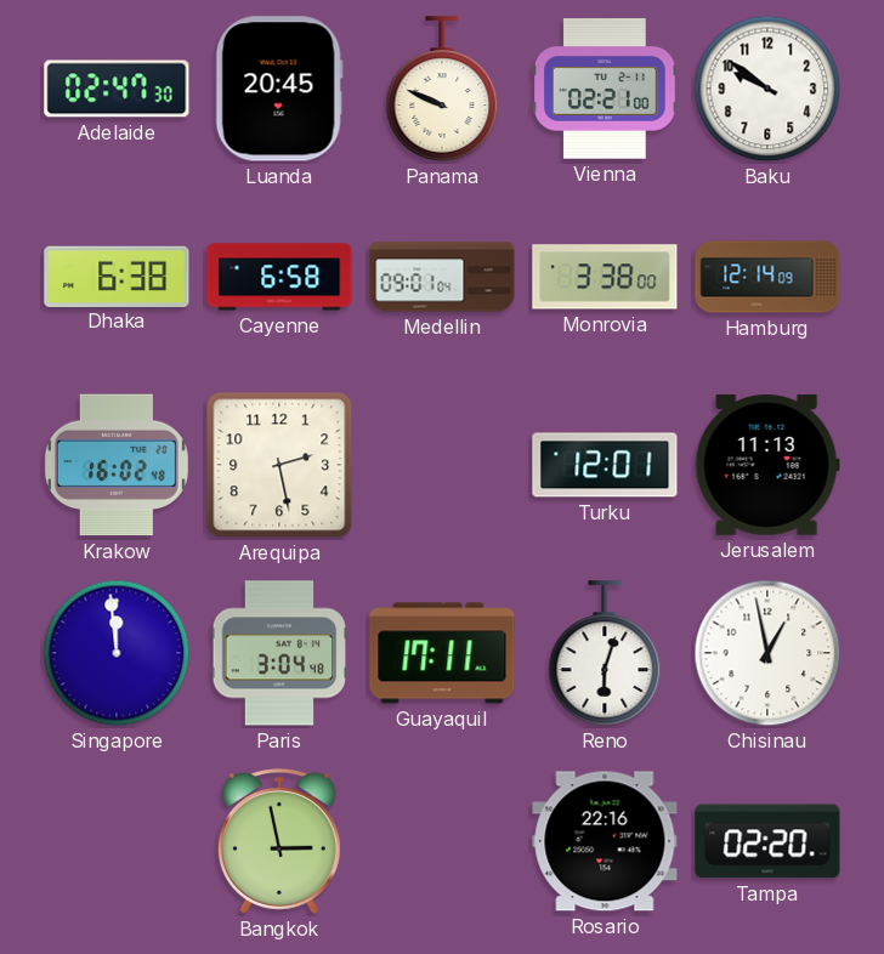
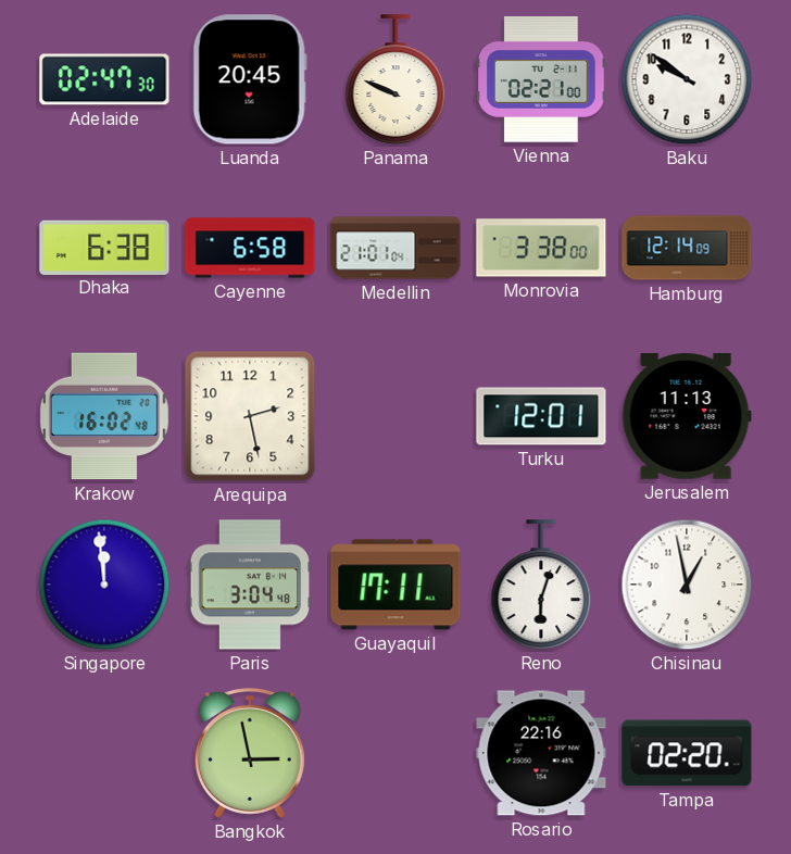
Medellin: 09:01 -> 21:01
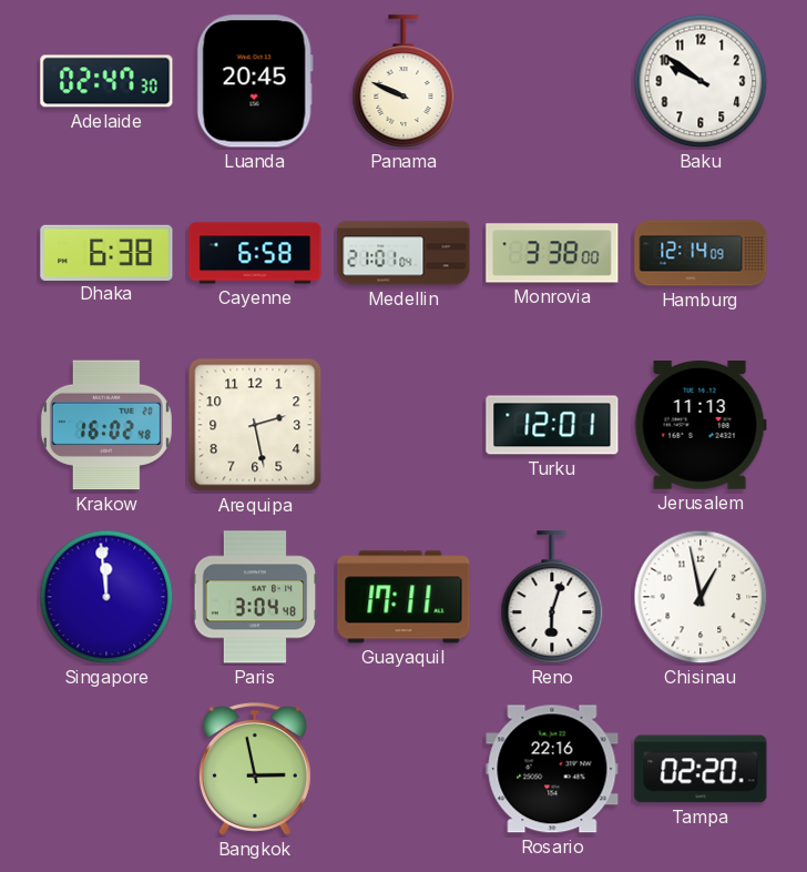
Vienna: 02:21 -> none
